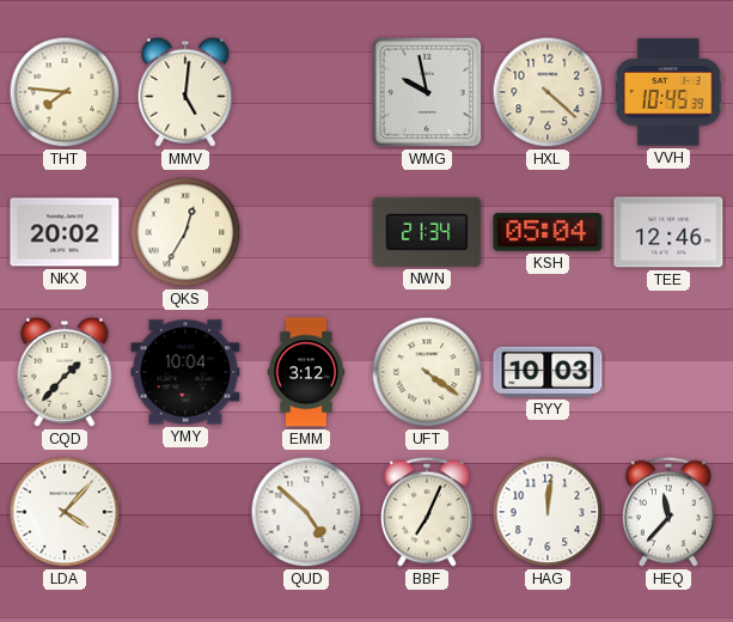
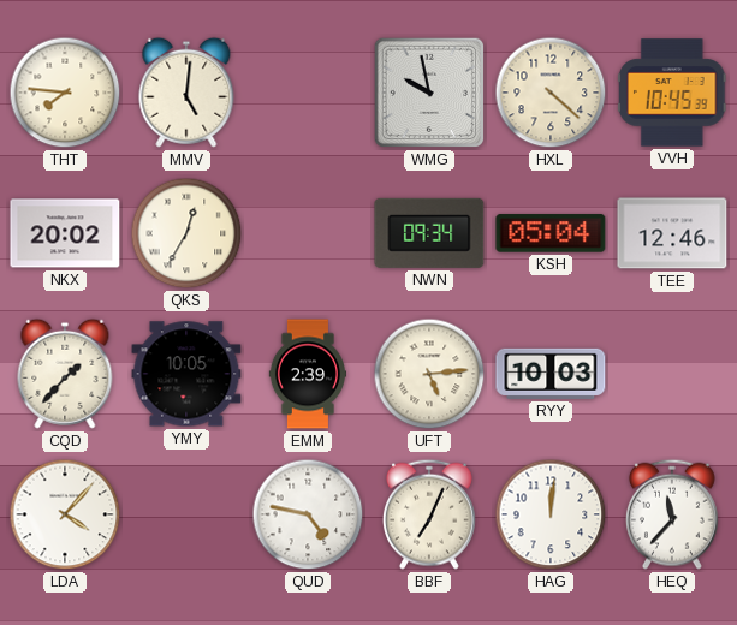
NWN: 21:34 -> 09:34
YMY: 10:04 -> 10:05
EMM: 3:12 -> 2:39
UFT: 4:21 -> 5:14
QUD: 4:52 -> 4:47
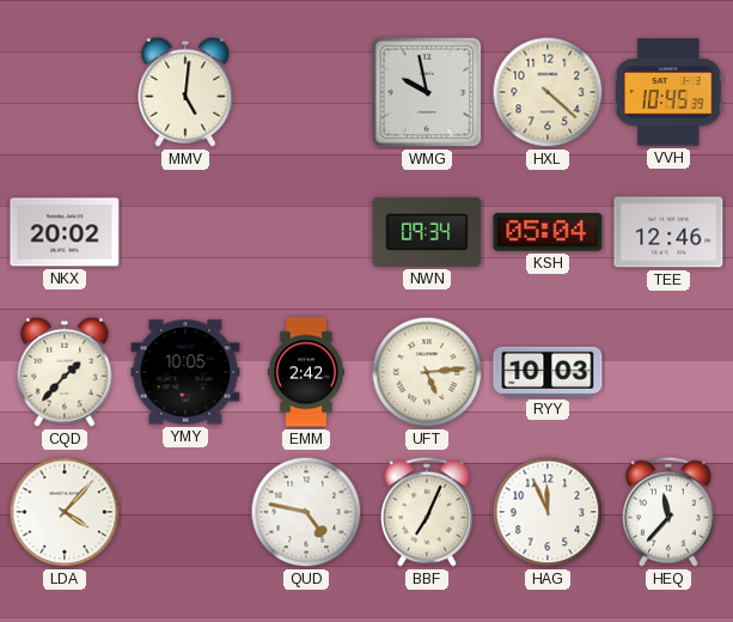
THT: 7:46 -> none
QKS: 12:35 -> none
EMM: 2:39 -> 2:42
HAG: 12:01 -> 11:56
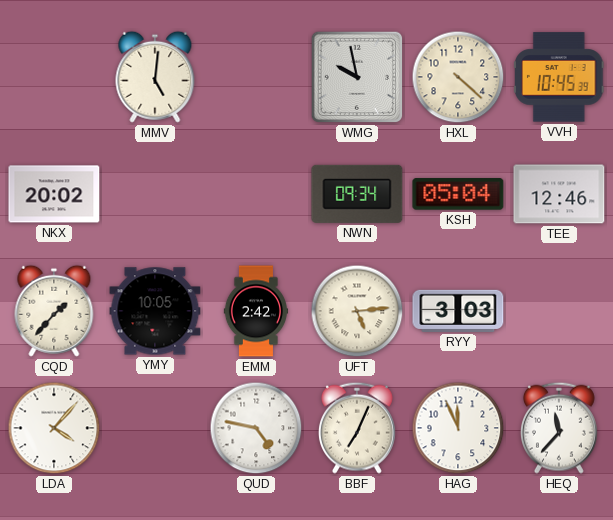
RYY: 10:03 -> 3:03
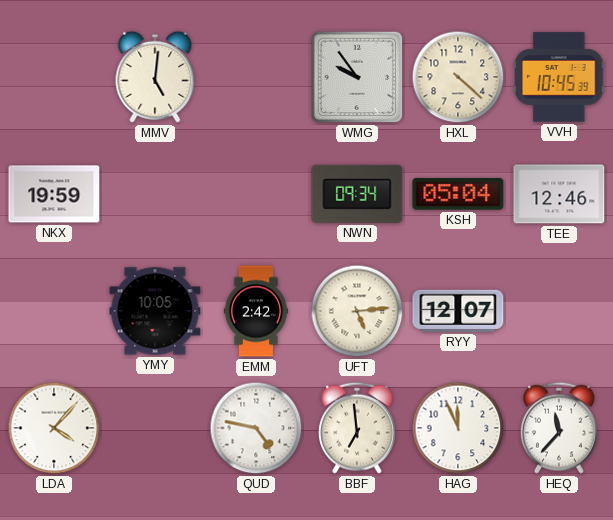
WMG: 9:58 -> 9:54
NKX: 20:02 -> 19:59
CQD: 1:37 -> none
RYY: 3:03 -> 12:07
BBF: 7:04 -> 6:59
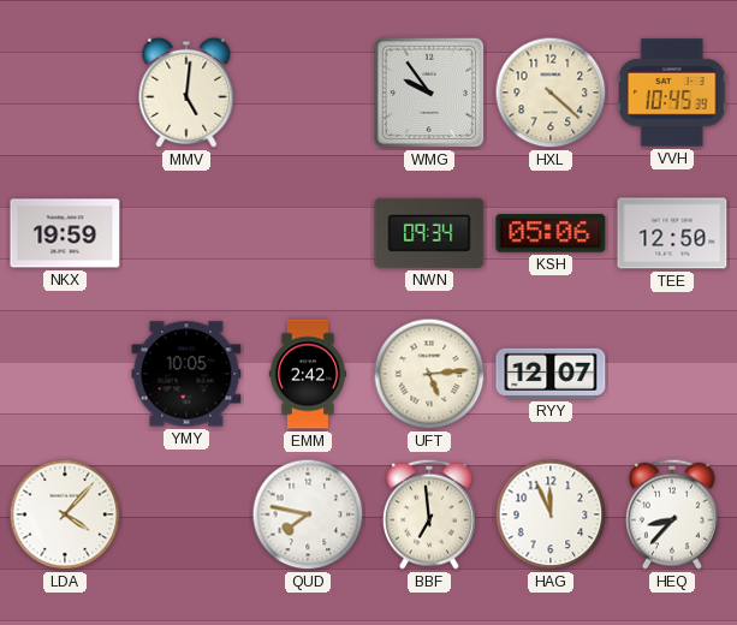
KSH: 05:04 -> 05:06
TEE: 12:46 -> 12:50
QUD: 4:47 -> 7:47
HEQ: 11:37 -> 8:37
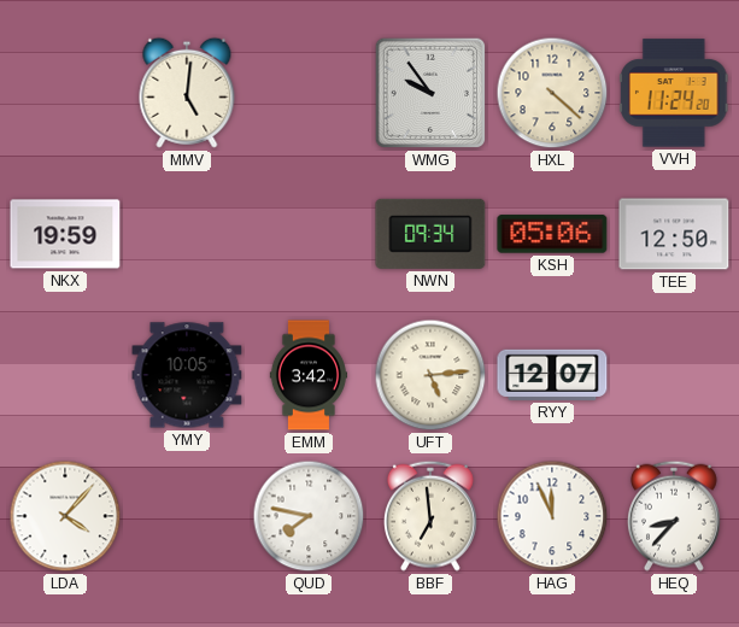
VVH: 10:45 -> 11:24
EMM: 2:42 -> 3:42
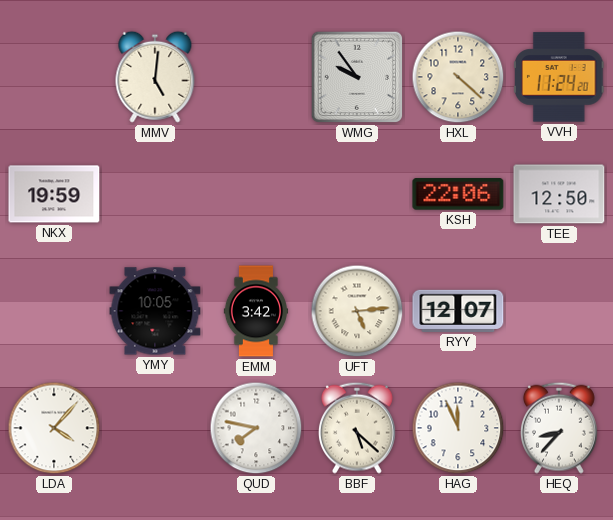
NWN: 09:34 -> none
KSH: 05:06 -> 22:06
BBF: 6:59 -> 5:22
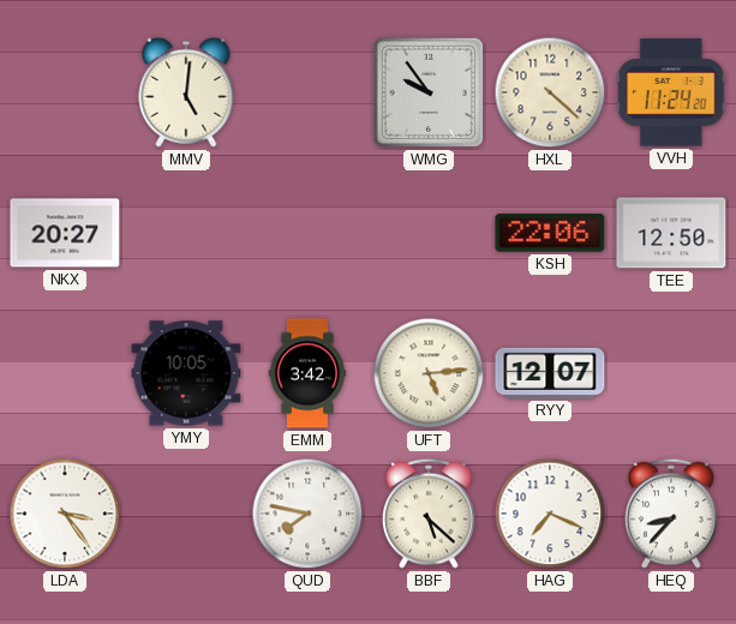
NKX: 19:59 -> 20:27
LDA: 4:07 -> 3:24
HAG: 11:56 -> 7:19
